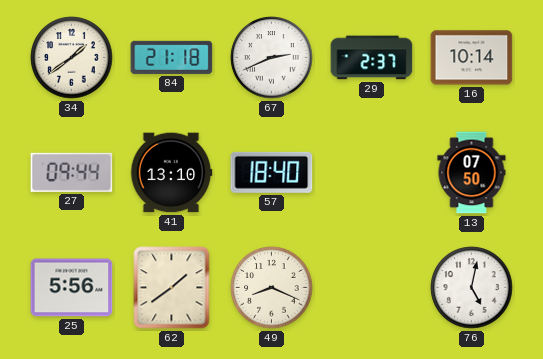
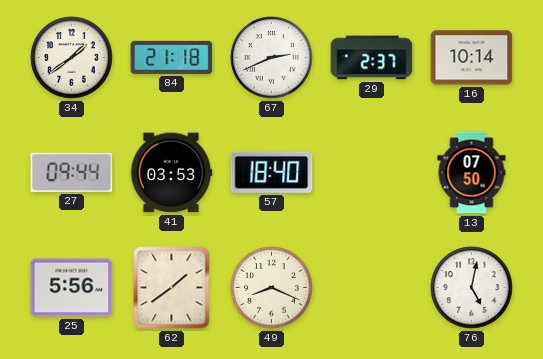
41: 13:10 -> 03:53
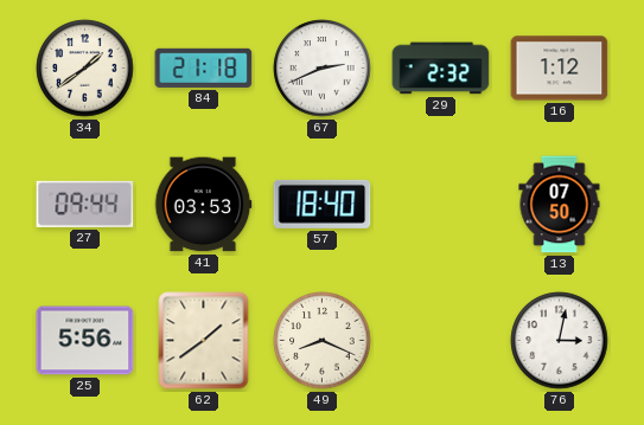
29: 2:37 -> 2:32
16: 10:14 -> 1:12
76: 5:02 -> 3:02
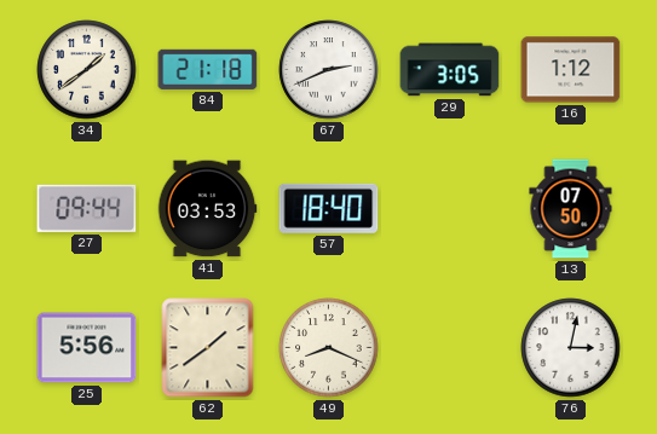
29: 2:32 -> 3:05
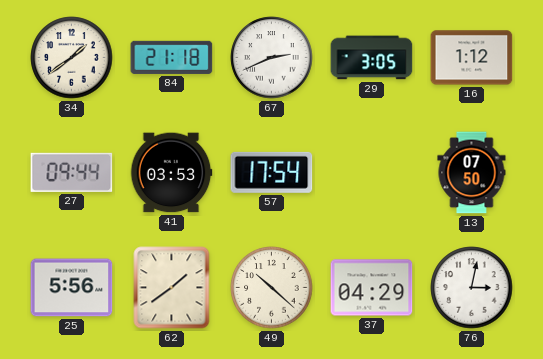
57: 18:40 -> 17:54
49: 8:19 -> 10:22
37: none -> 04:29
